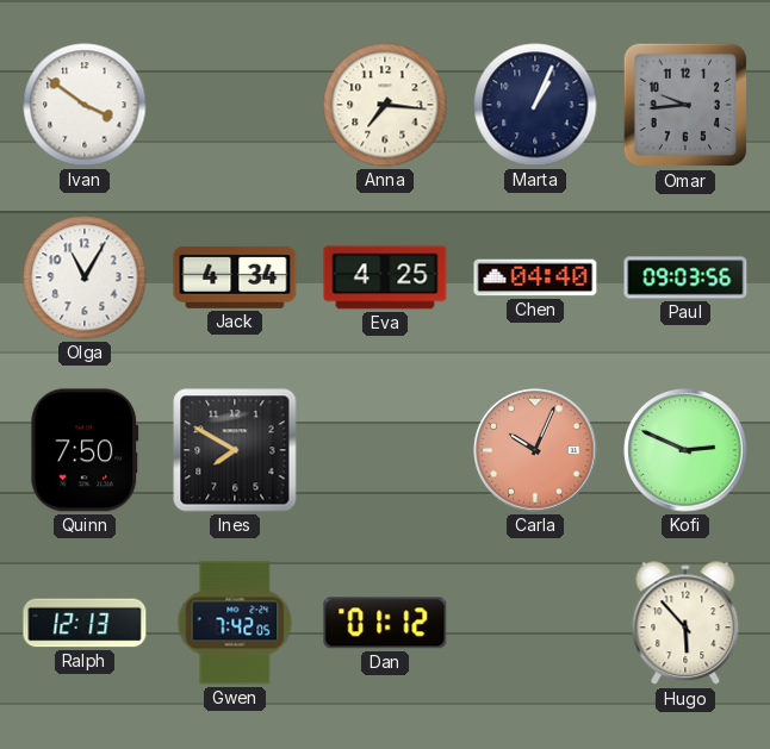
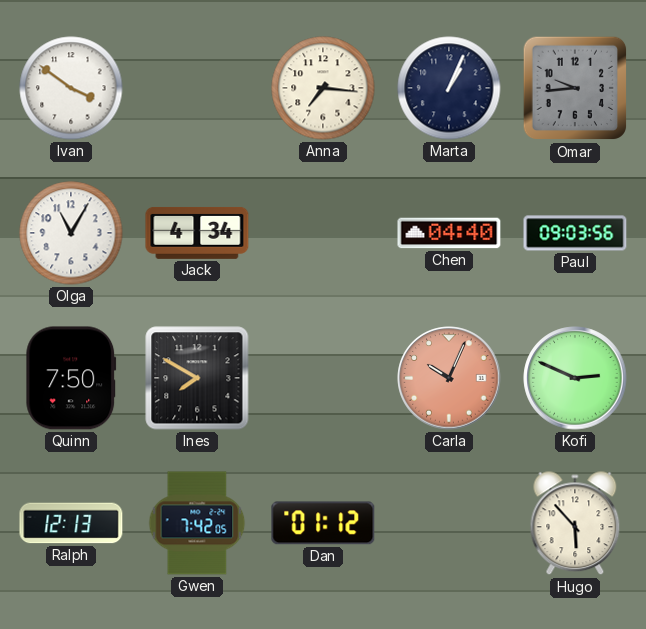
Eva: 4:25 -> none
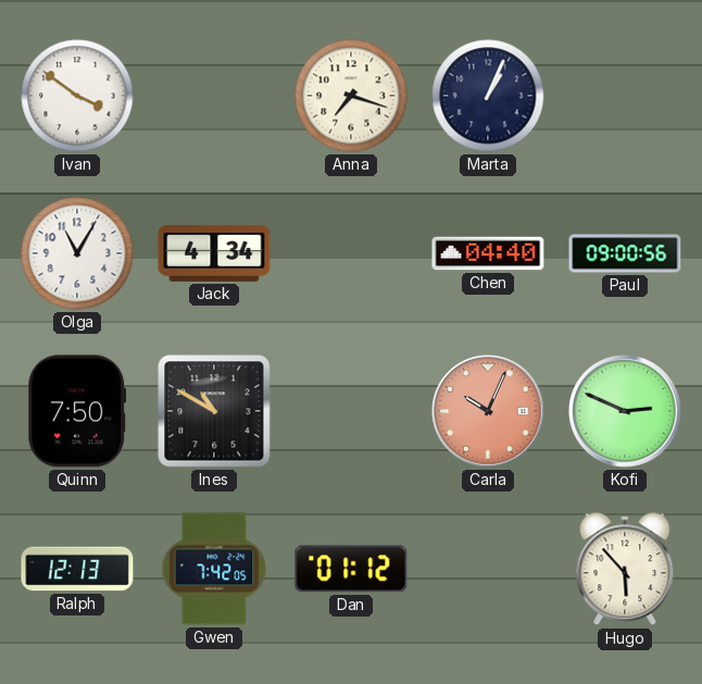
Anna: 7:16 -> 7:18
Omar: 9:44 -> none
Paul: 09:03 -> 09:00
Ines: 7:50 -> 10:50
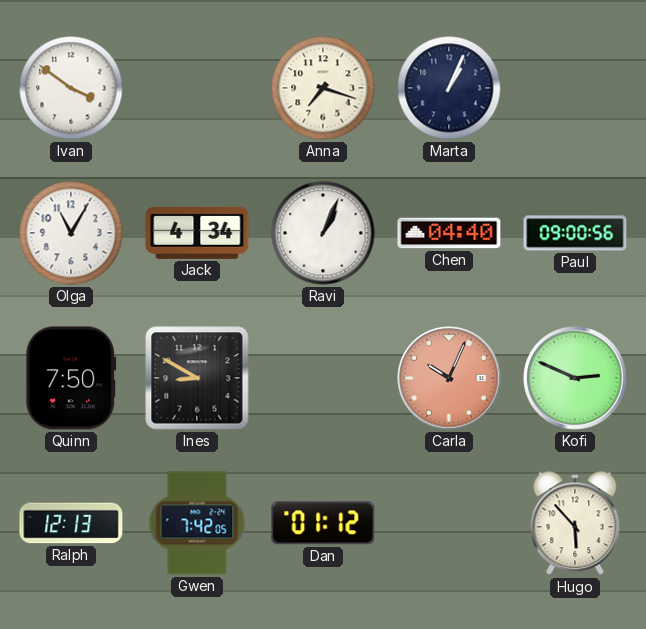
Ravi: none -> 1:04
Ines: 10:50 -> 8:50
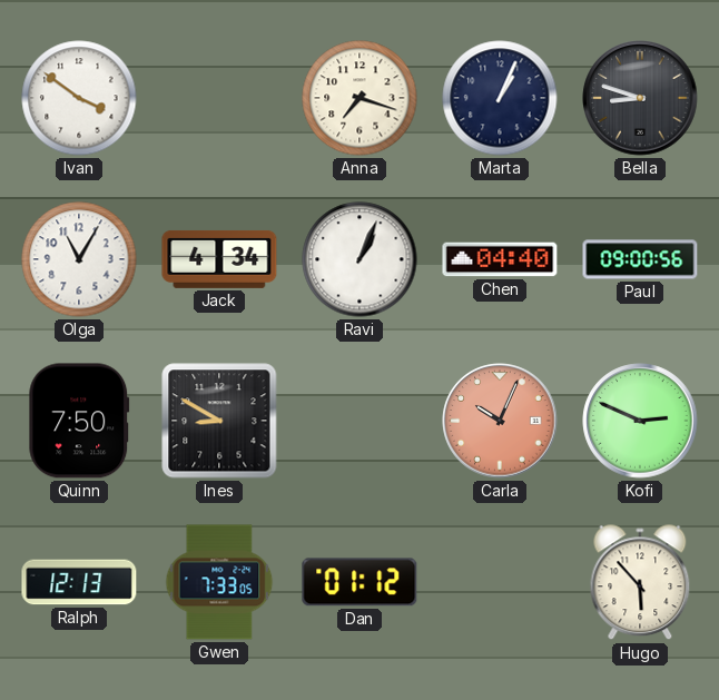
Bella: none -> 8:48
Gwen: 7:42 -> 7:33
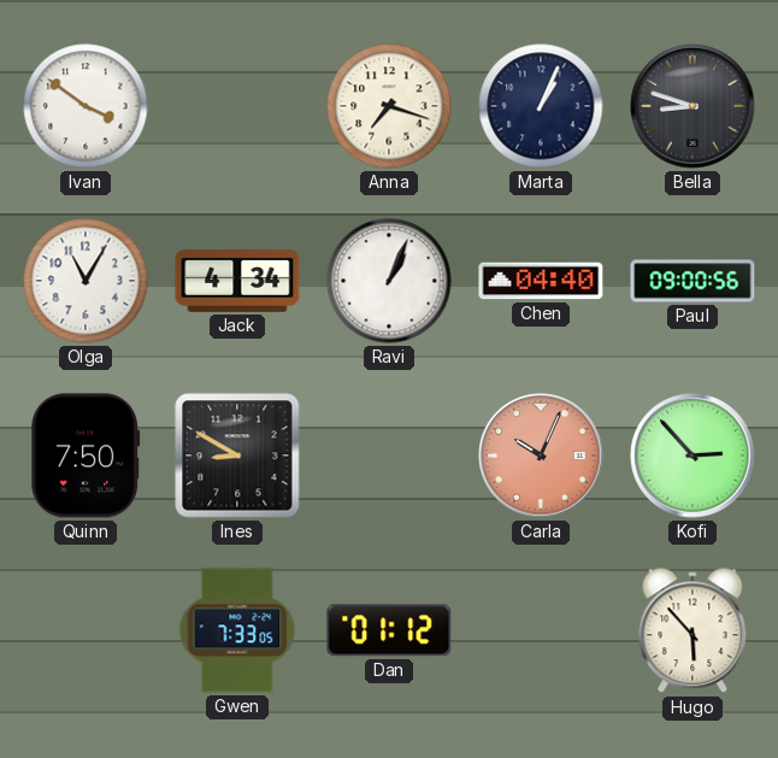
Kofi: 2:49 -> 2:53
Ralph: 12:13 -> none
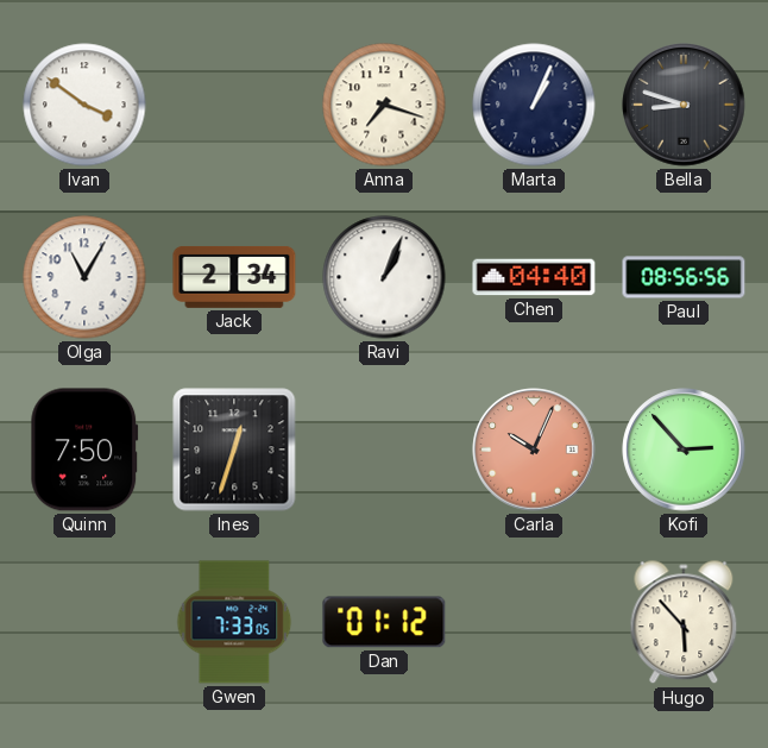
Jack: 4:34 -> 2:34
Paul: 09:00 -> 08:56
Ines: 8:50 -> 12:33
